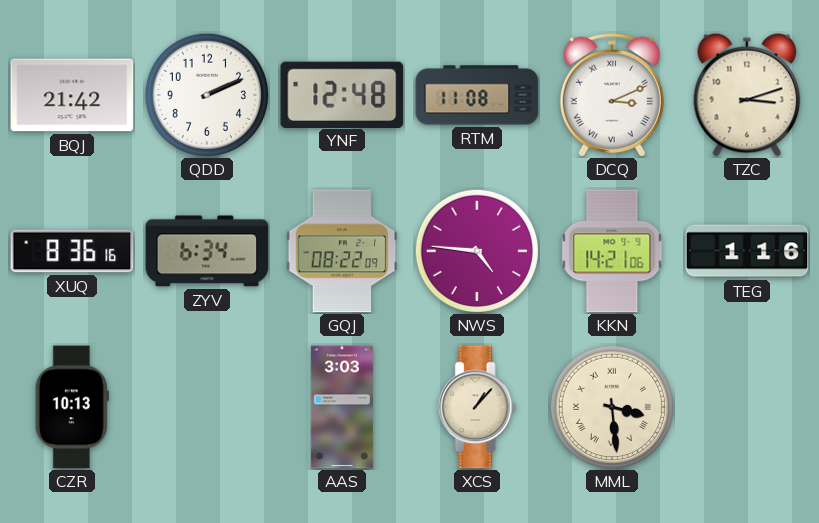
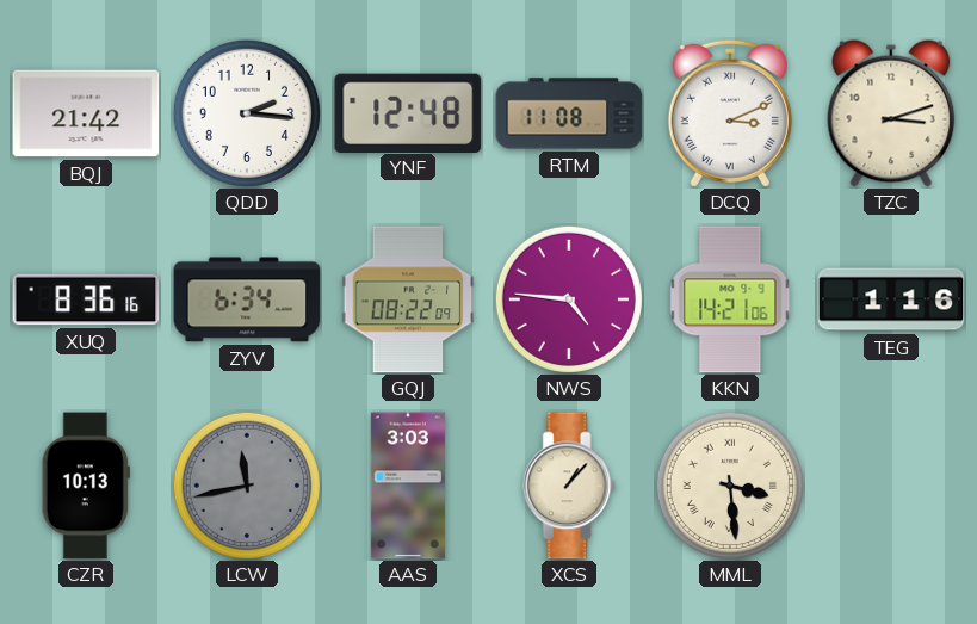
QDD: 2:11 -> 2:16
LCW: none -> 11:43
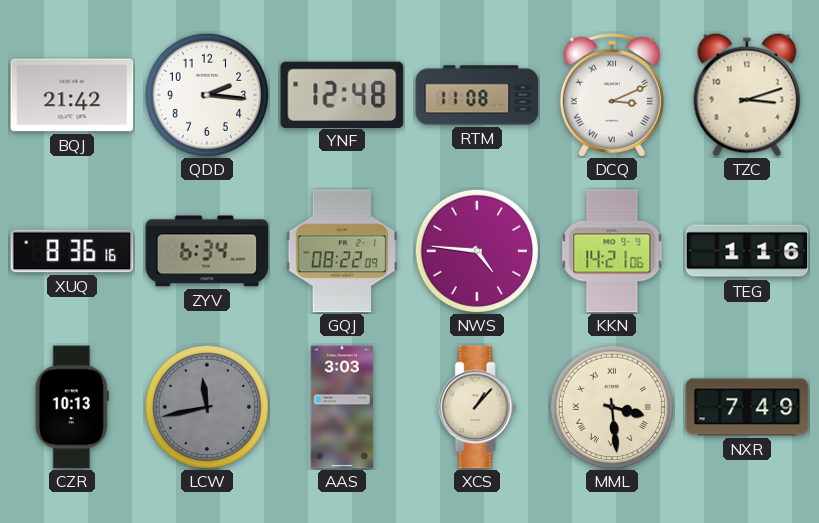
NXR: none -> 7:49
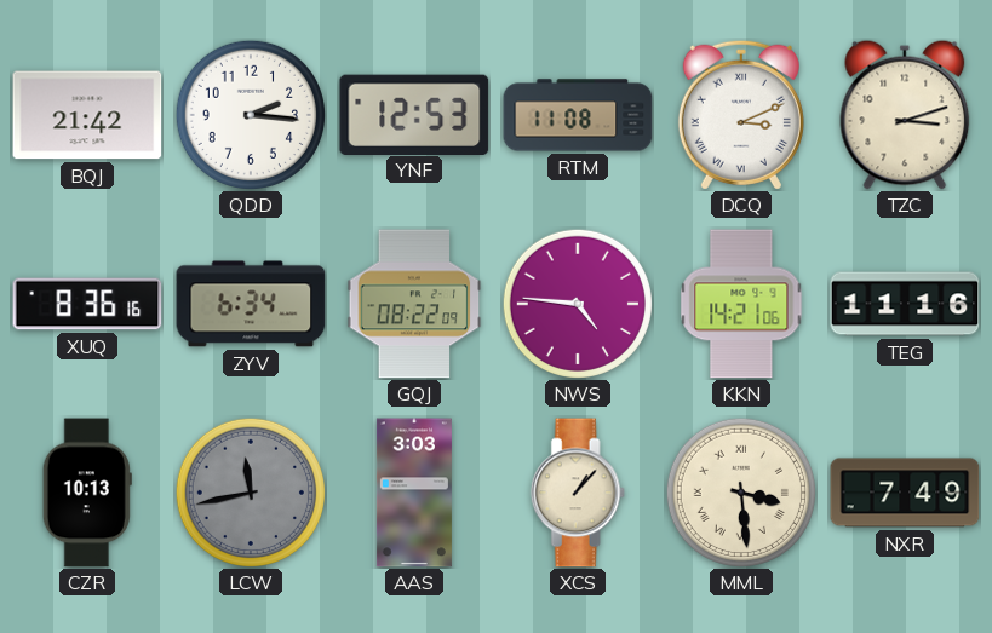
YNF: 12:48 -> 12:53
TEG: 1:16 -> 11:16
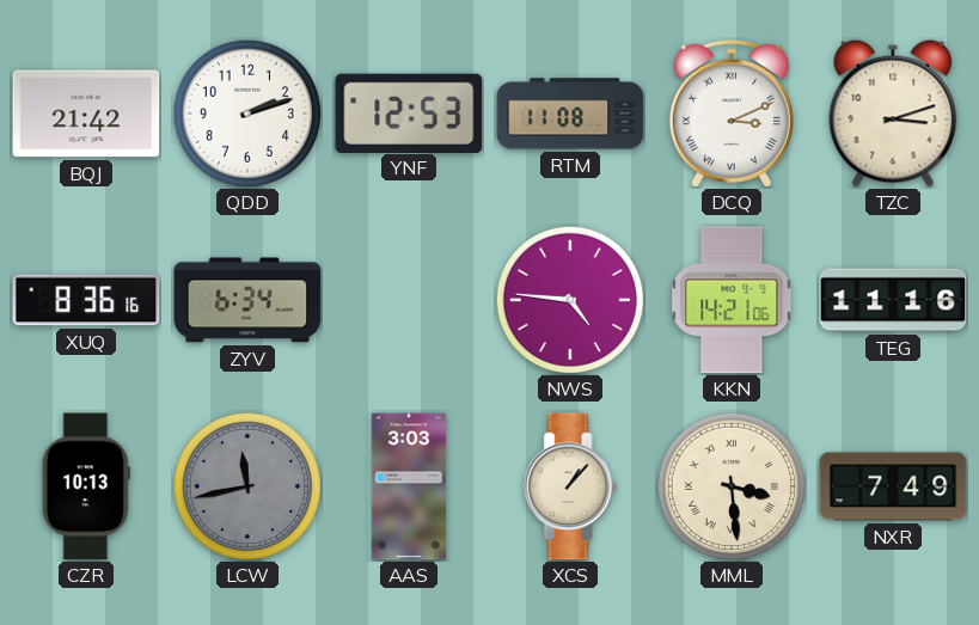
QDD: 2:16 -> 2:12
GQJ: 08:22 -> none
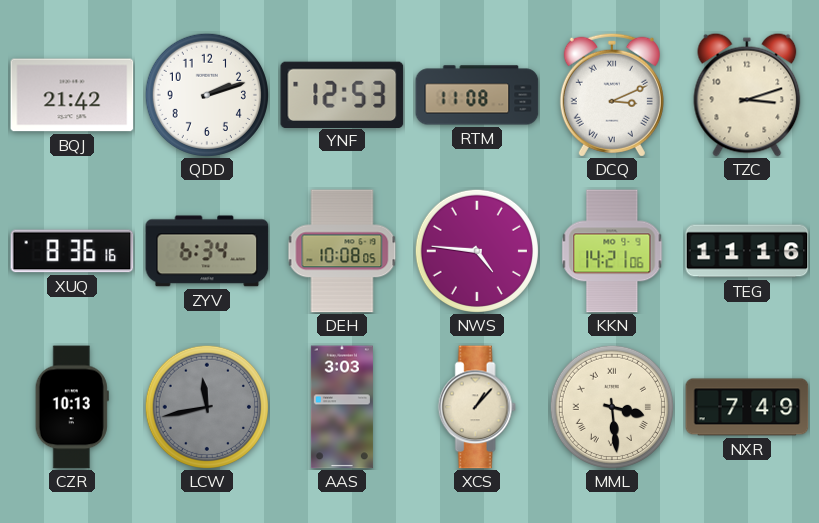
DEH: none -> 10:08
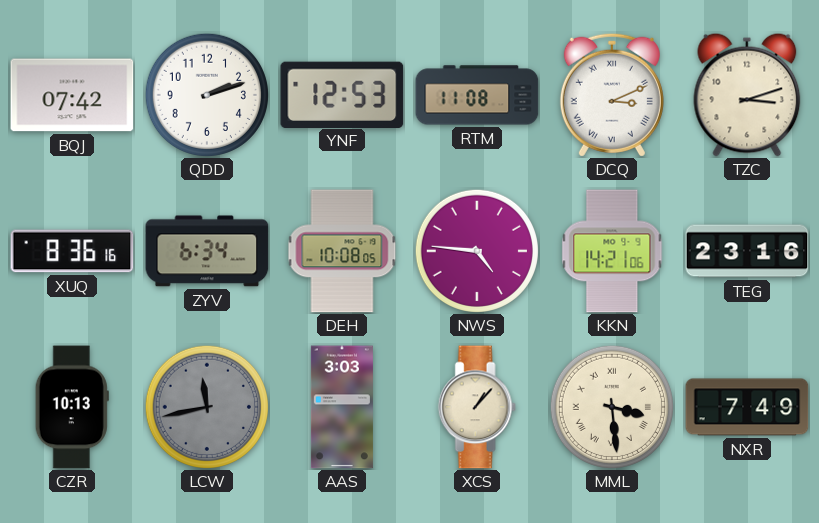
BQJ: 21:42 -> 07:42
TEG: 11:16 -> 23:16
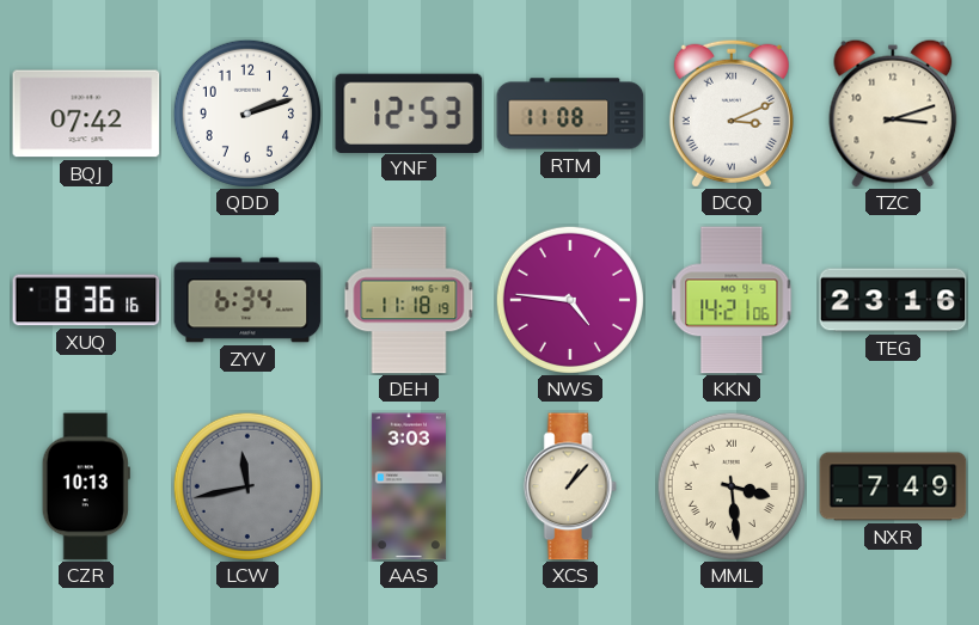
DEH: 10:08 -> 11:18
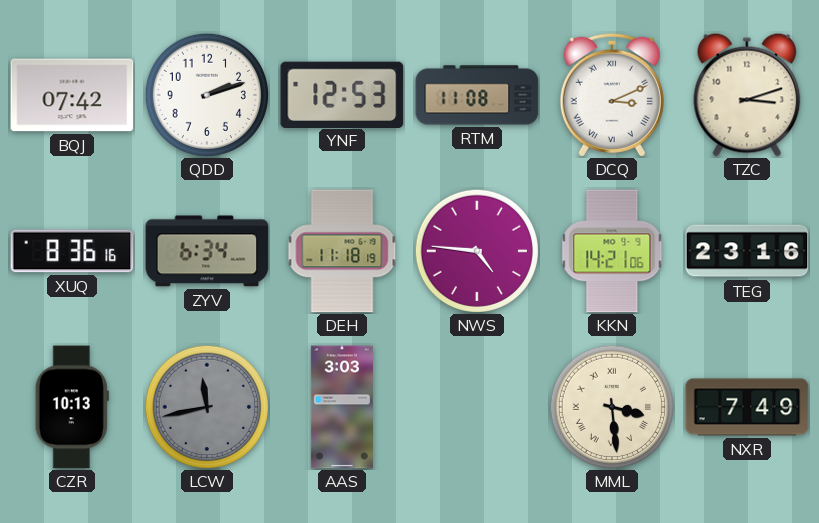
XCS: 1:07 -> none
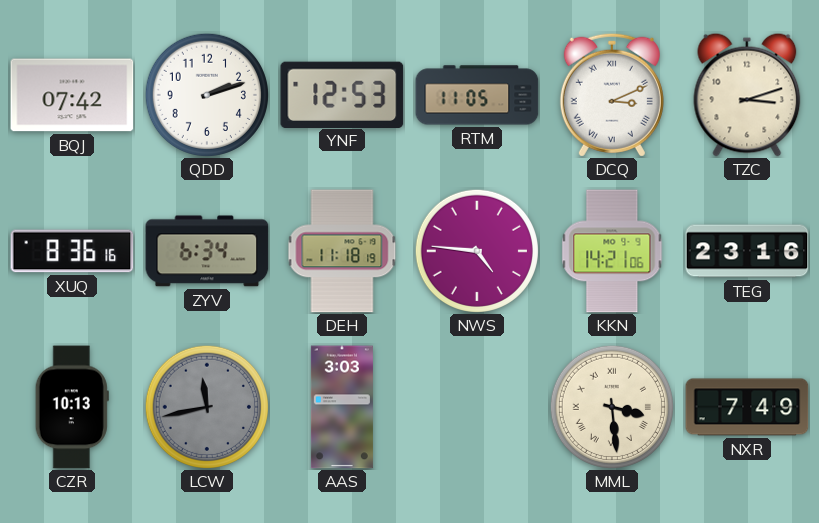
RTM: 11:08 -> 11:05
